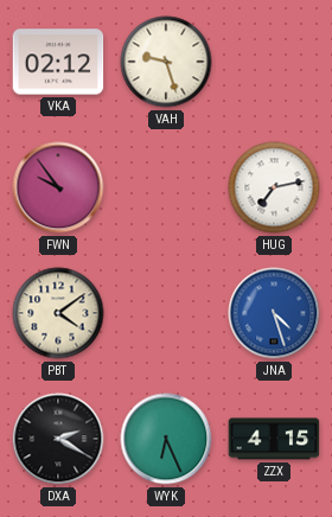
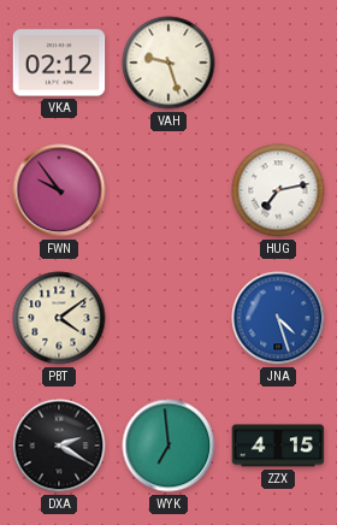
WYK: 6:26 -> 6:59
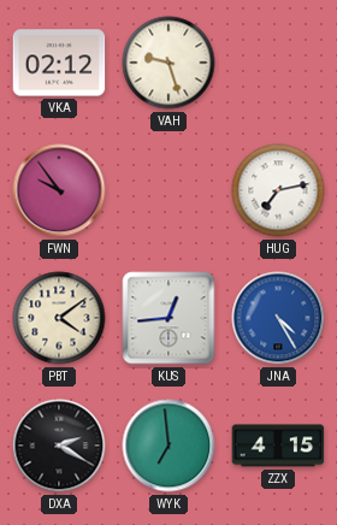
KUS: none -> 12:44
JNA: 4:27 -> 4:25
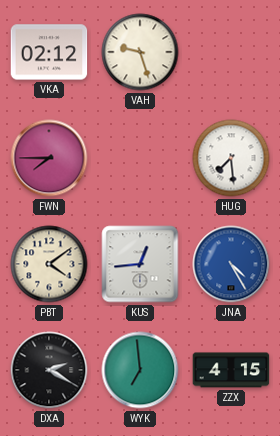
FWN: 9:54 -> 7:45
HUG: 7:13 -> 7:29
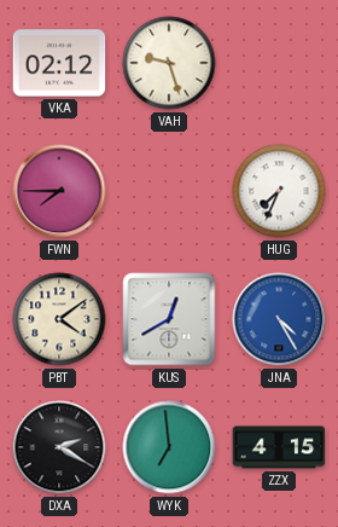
HUG: 7:29 -> 7:34
KUS: 12:44 -> 12:40
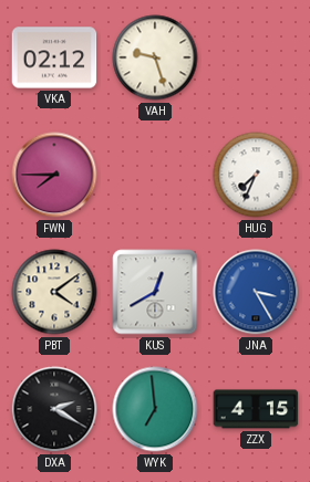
JNA: 4:25 -> 3:25
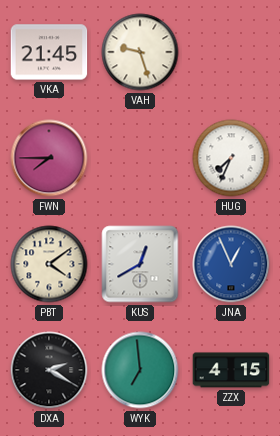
VKA: 02:12 -> 21:45
JNA: 3:25 -> 12:56
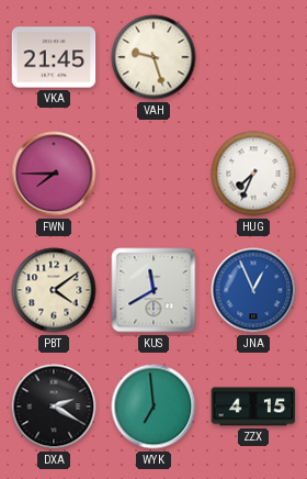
KUS: 12:40 -> 11:40
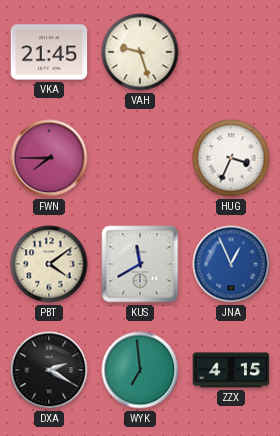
HUG: 7:34 -> 3:34
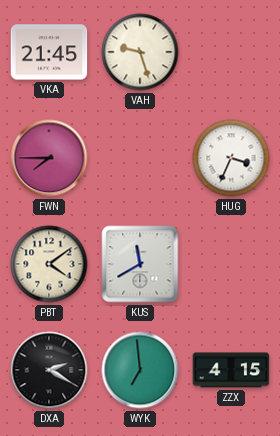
JNA: 12:56 -> none
